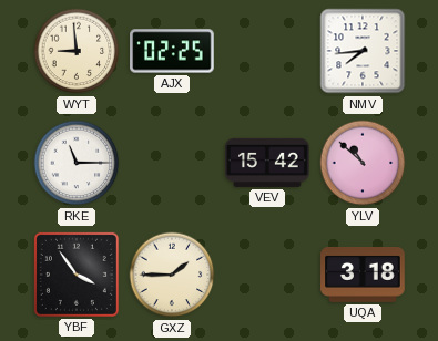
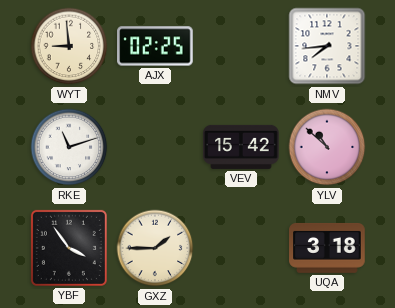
RKE: 11:15 -> 11:12
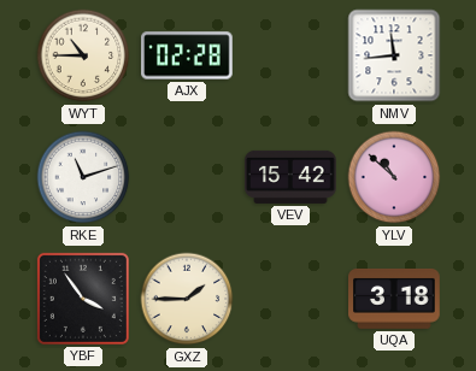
WYT: 8:59 -> 10:45
AJX: 02:25 -> 02:28
NMV: 7:44 -> 11:44
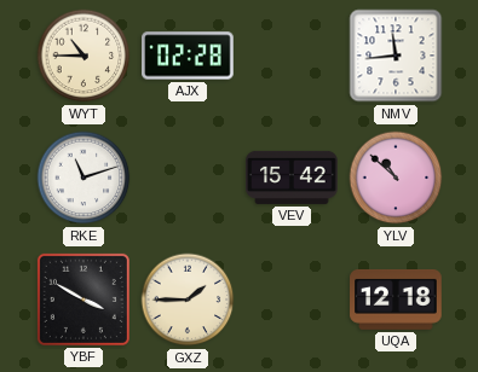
YBF: 3:54 -> 3:50
UQA: 3:18 -> 12:18
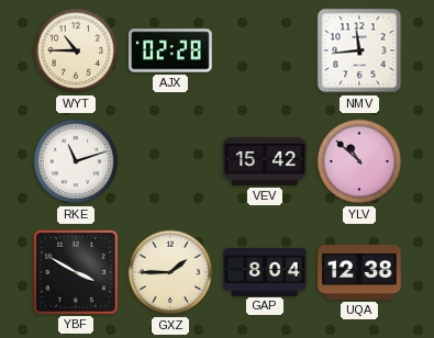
GAP: none -> 8:04
UQA: 12:18 -> 12:38
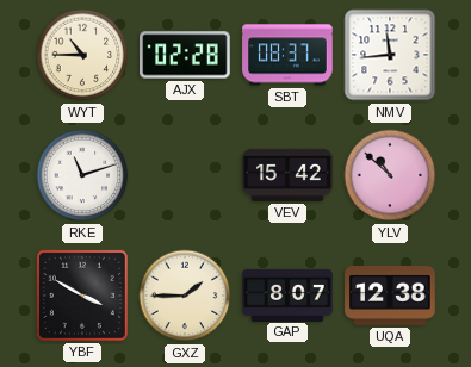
SBT: none -> 08:37
GAP: 8:04 -> 8:07
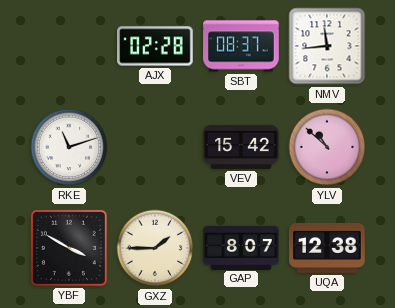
WYT: 10:45 -> none
